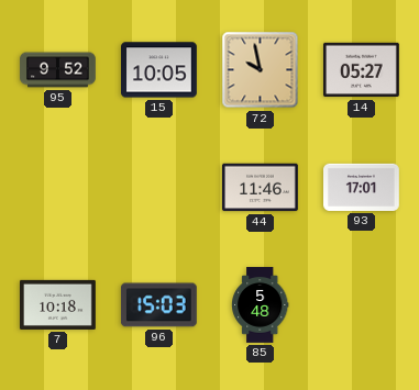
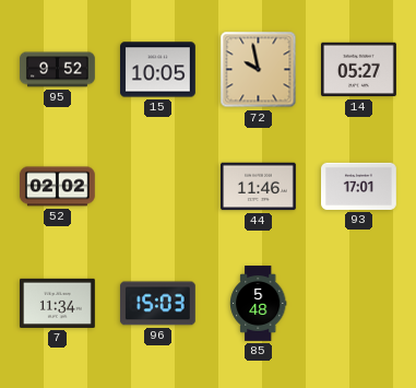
52: none -> 02:02
7: 10:18 -> 11:34
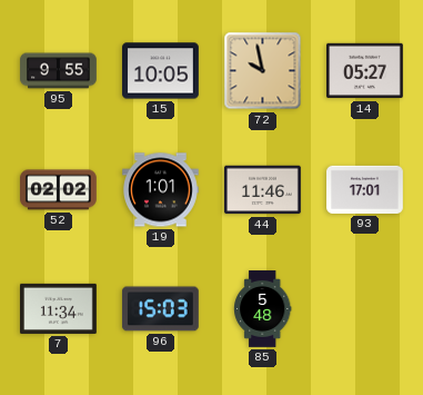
95: 9:52 -> 9:55
19: none -> 1:01
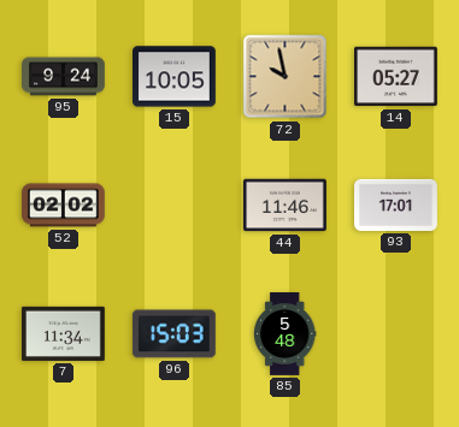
95: 9:55 -> 9:24
19: 1:01 -> none
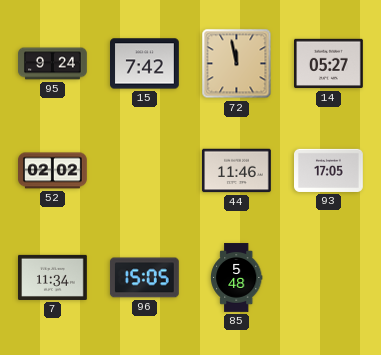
15: 10:05 -> 7:42
72: 9:58 -> 11:58
93: 17:01 -> 17:05
96: 15:03 -> 15:05
